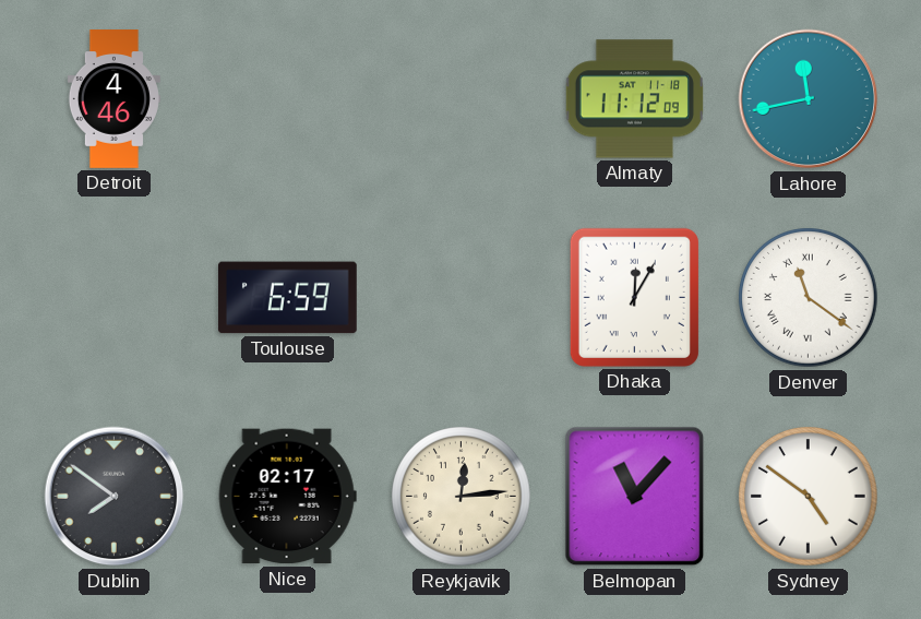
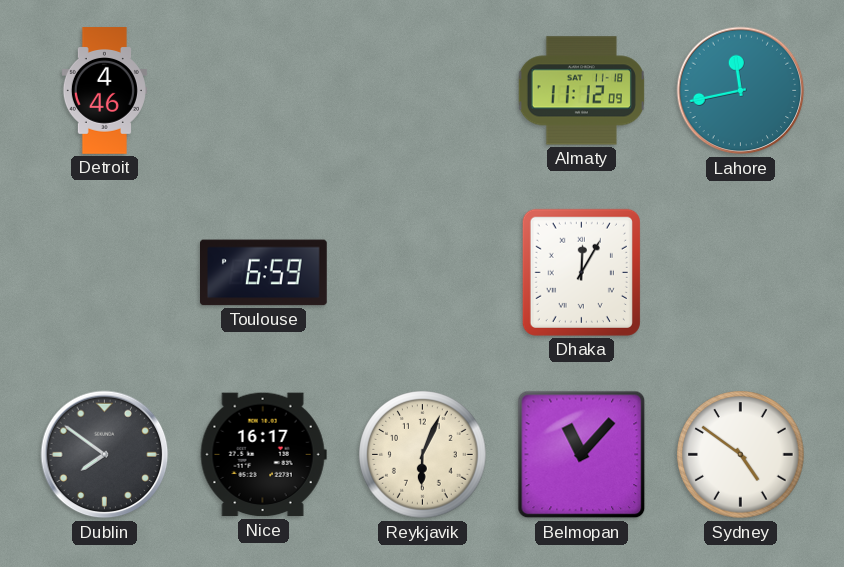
Denver: 11:21 -> none
Nice: 02:17 -> 16:17
Reykjavik: 12:14 -> 6:04
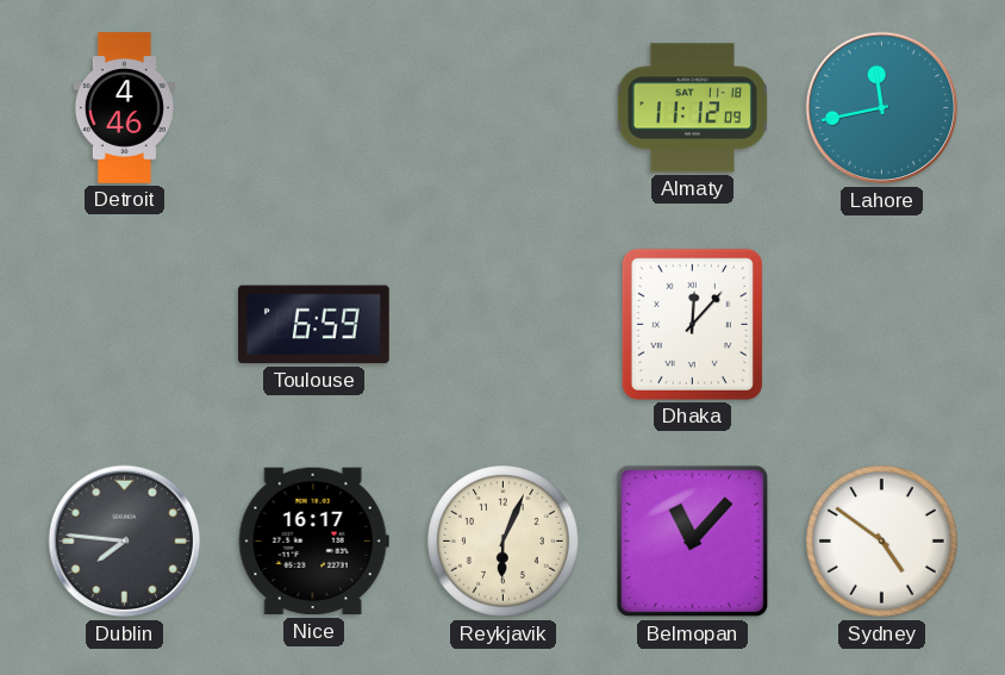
Dhaka: 12:05 -> 12:07
Dublin: 7:51 -> 7:46
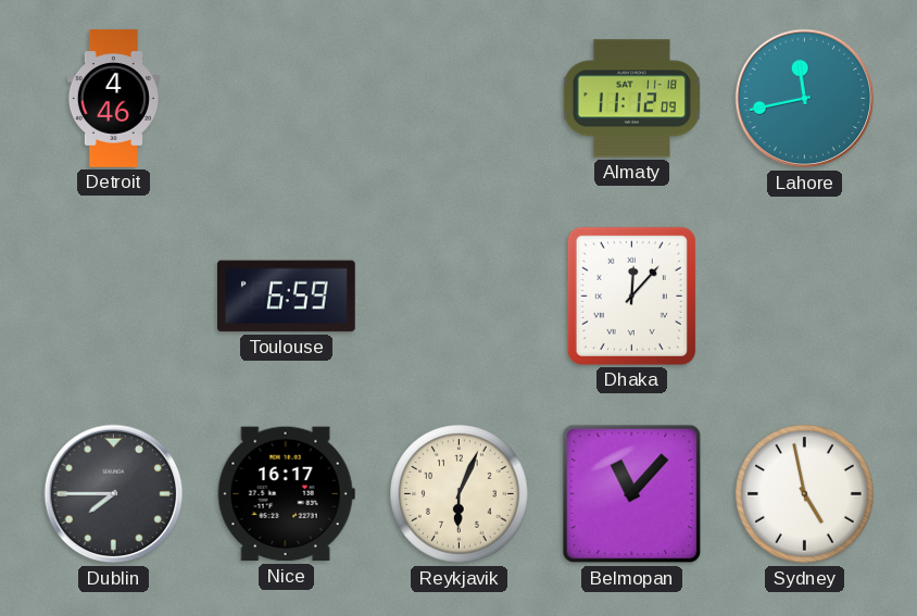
Dublin: 7:46 -> 7:45
Sydney: 4:51 -> 4:58
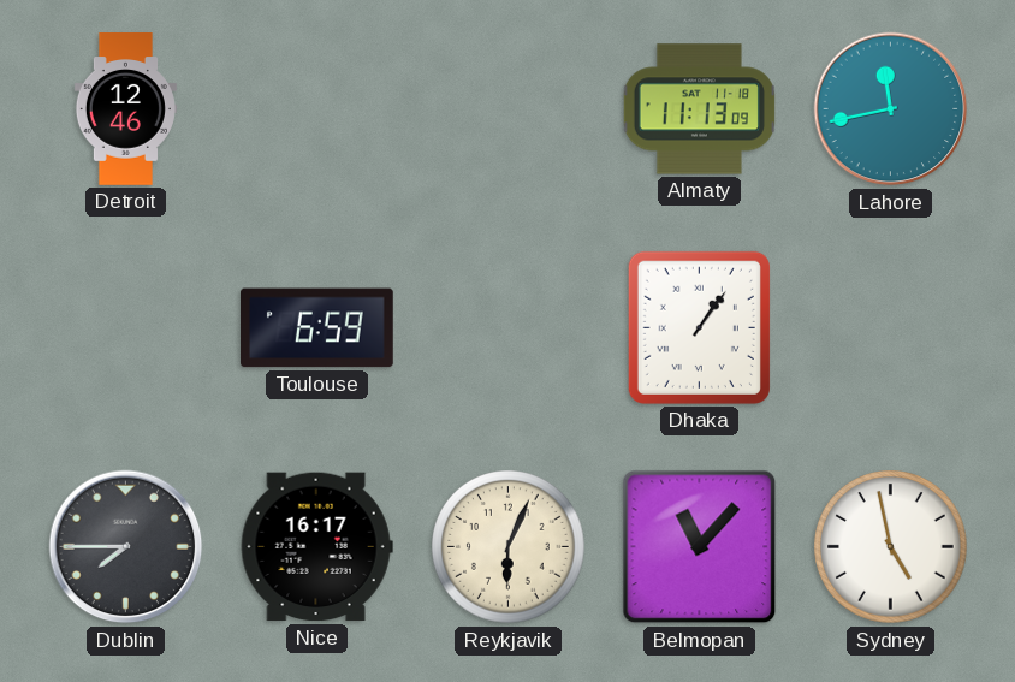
Detroit: 4:46 -> 12:46
Almaty: 11:12 -> 11:13
Dhaka: 12:07 -> 1:06
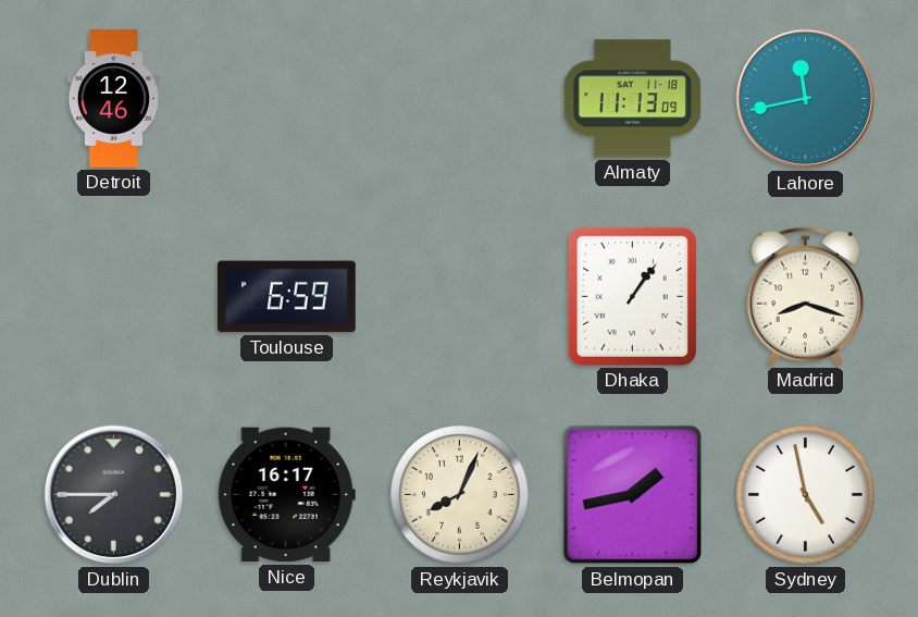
Madrid: none -> 8:18
Reykjavik: 6:04 -> 8:04
Belmopan: 11:07 -> 1:43
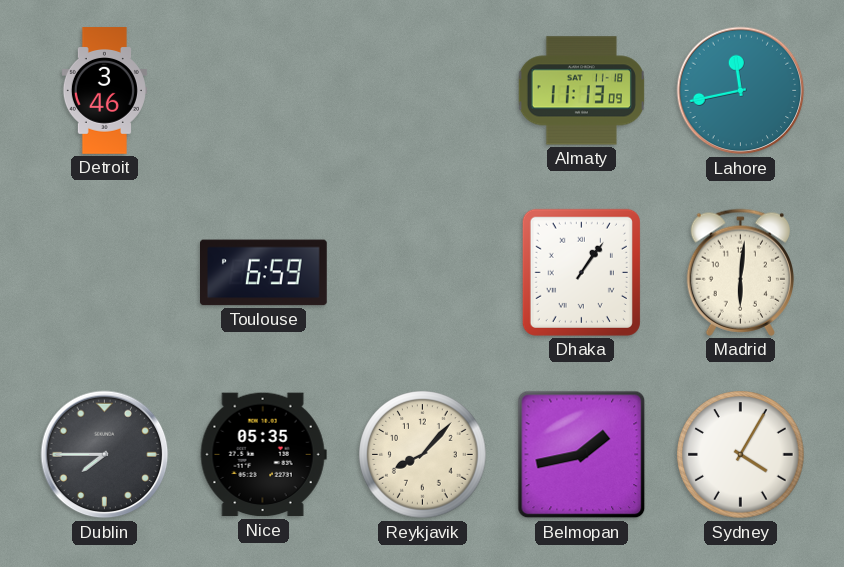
Detroit: 12:46 -> 3:46
Madrid: 8:18 -> 6:01
Nice: 16:17 -> 05:35
Reykjavik: 8:04 -> 8:07
Sydney: 4:58 -> 4:05
